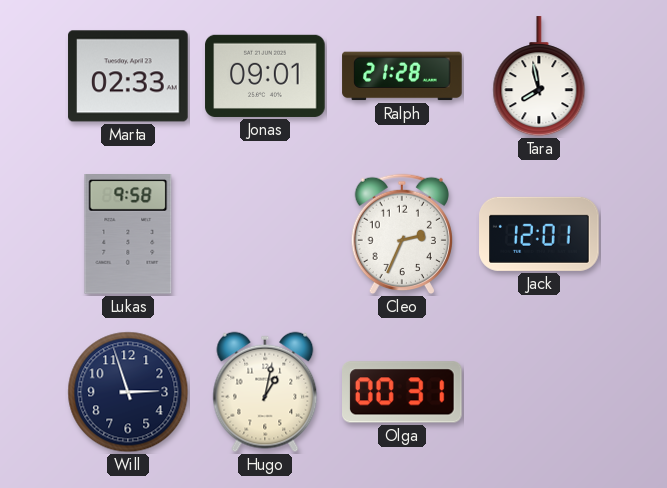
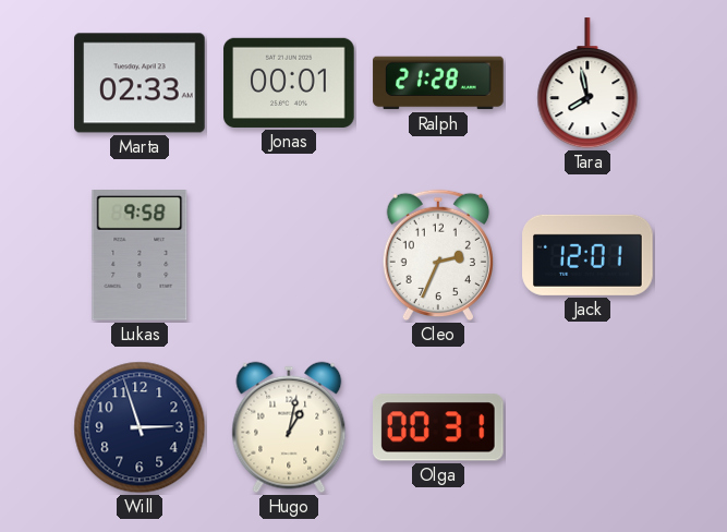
Jonas: 09:01 -> 00:01
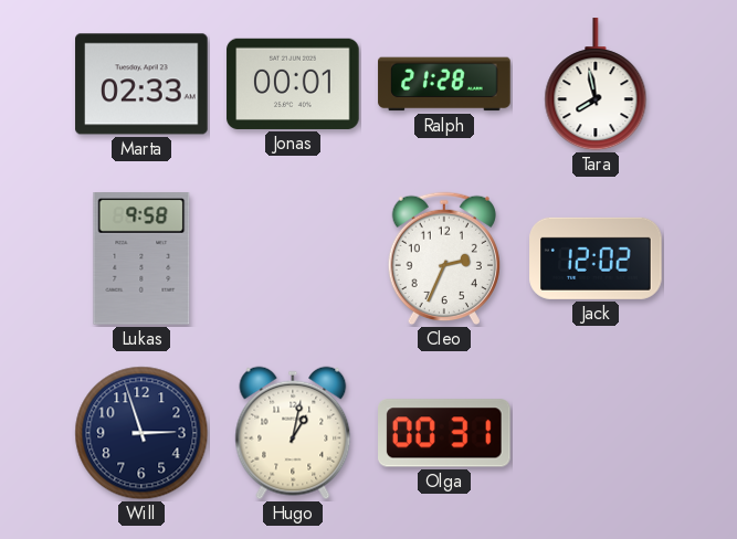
Jack: 12:01 -> 12:02
